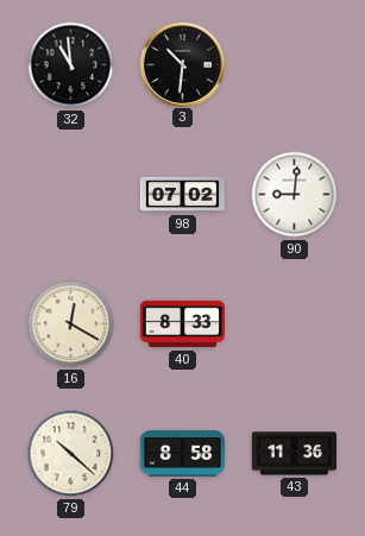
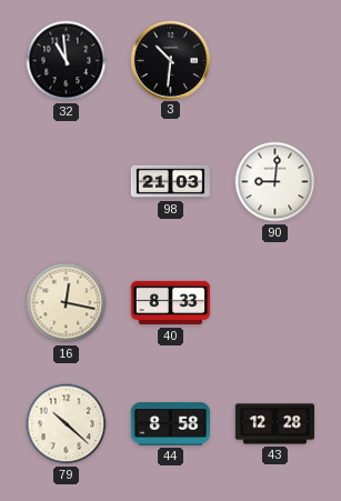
98: 07:02 -> 21:03
16: 12:20 -> 12:17
43: 11:36 -> 12:28
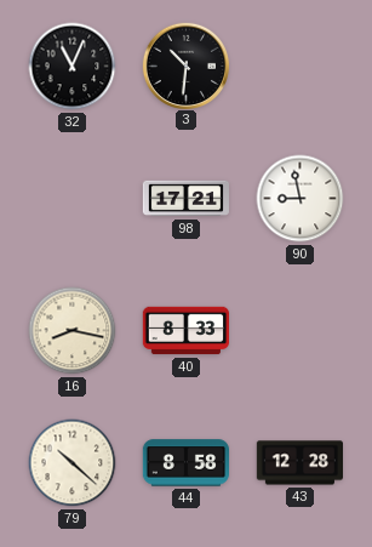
32: 10:59 -> 11:04
98: 21:03 -> 17:21
90: 9:01 -> 8:58
16: 12:17 -> 8:17
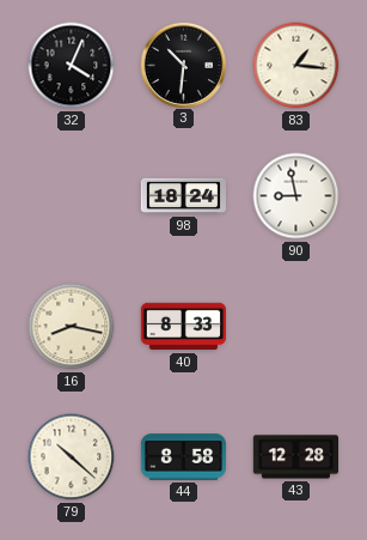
32: 11:04 -> 4:04
83: none -> 1:16
98: 17:21 -> 18:24
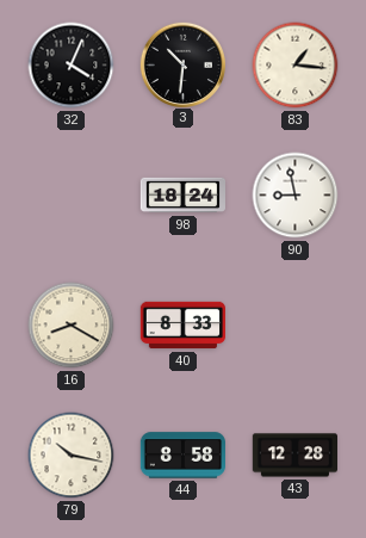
16: 8:17 -> 8:20
79: 10:22 -> 10:17
